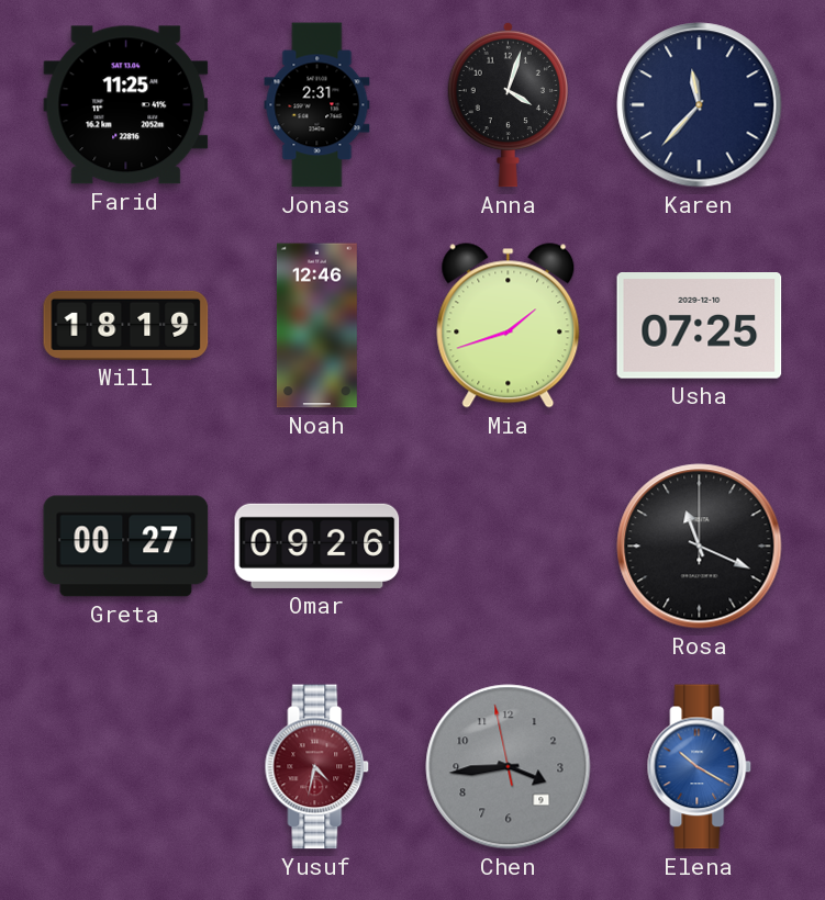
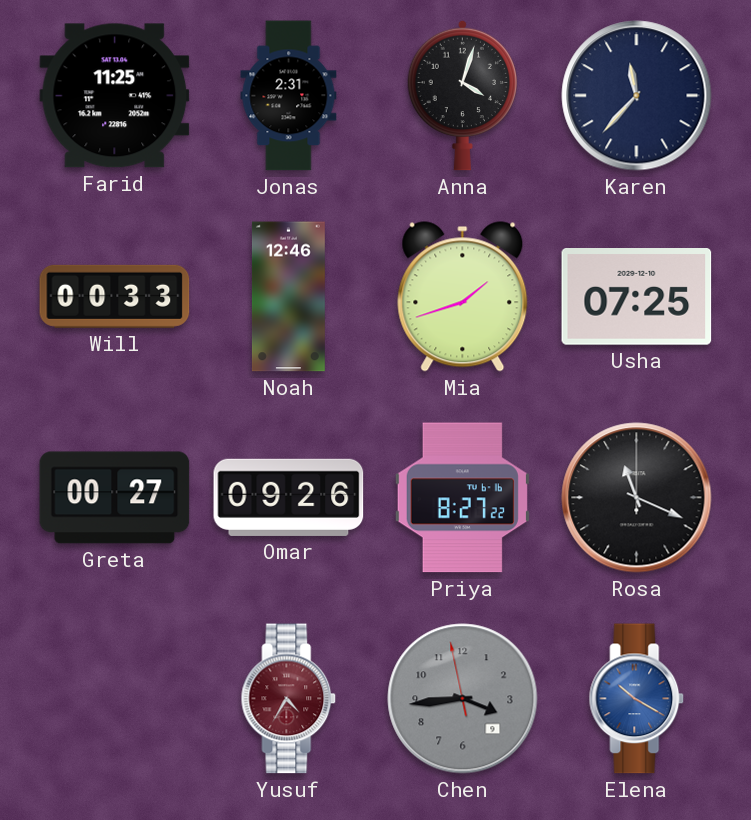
Will: 18:19 -> 00:33
Priya: none -> 8:27
Yusuf: 4:32 -> 4:35
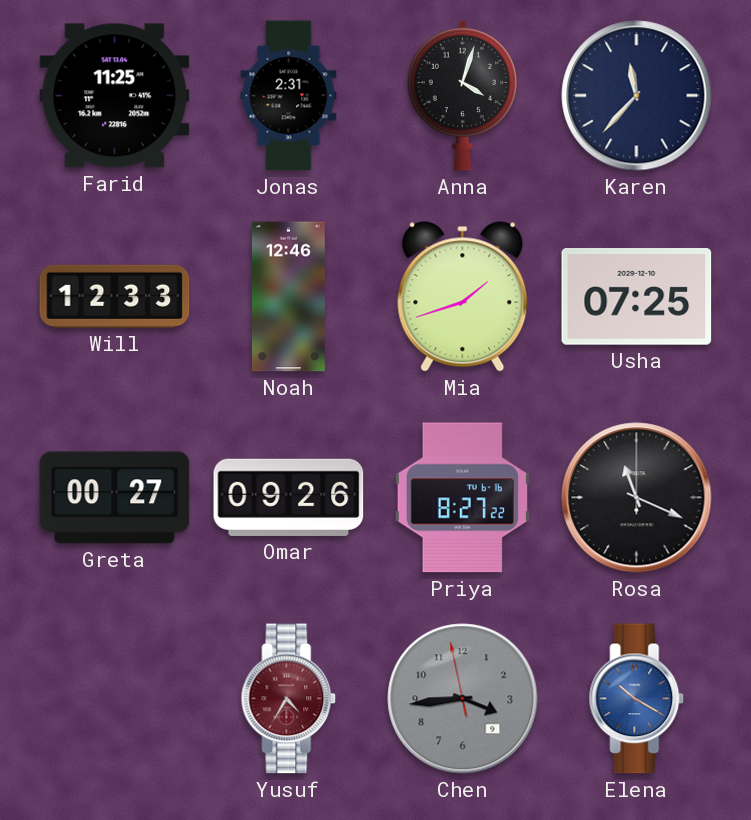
Will: 00:33 -> 12:33
